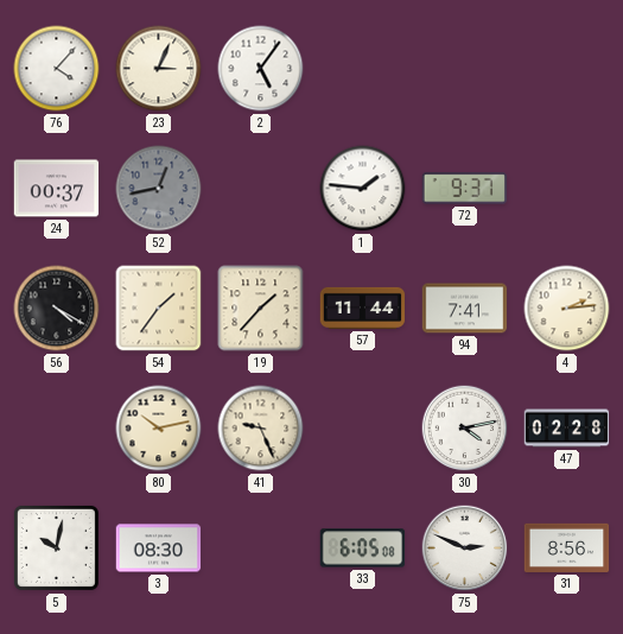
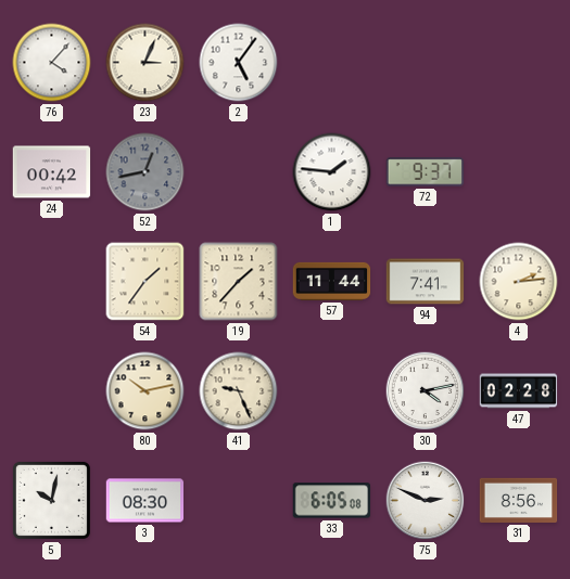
24: 00:37 -> 00:42
56: 4:20 -> none
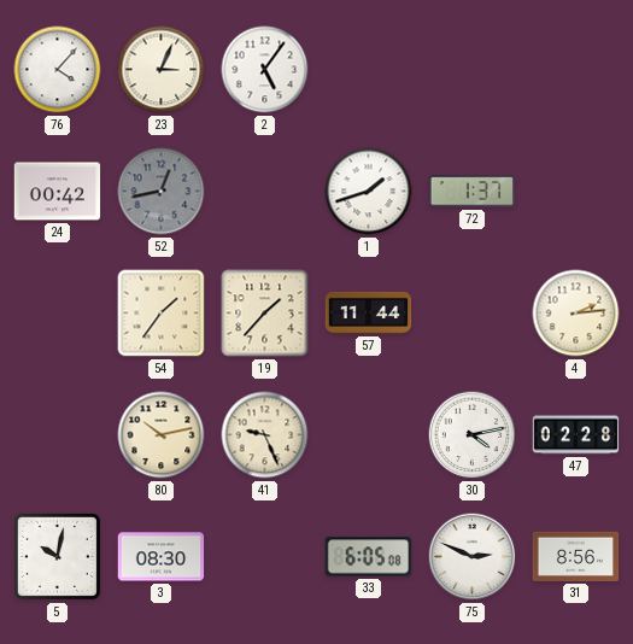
1: 1:46 -> 1:42
72: 9:37 -> 1:37
94: 7:41 -> none
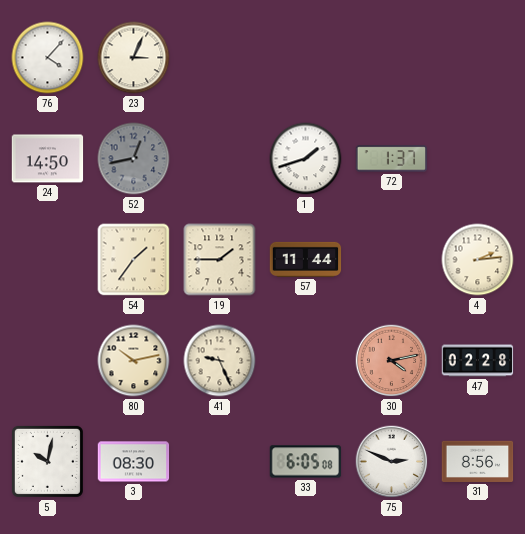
2: 5:06 -> none
24: 00:42 -> 14:50
19: 1:37 -> 1:45
30 dial: white -> salmon
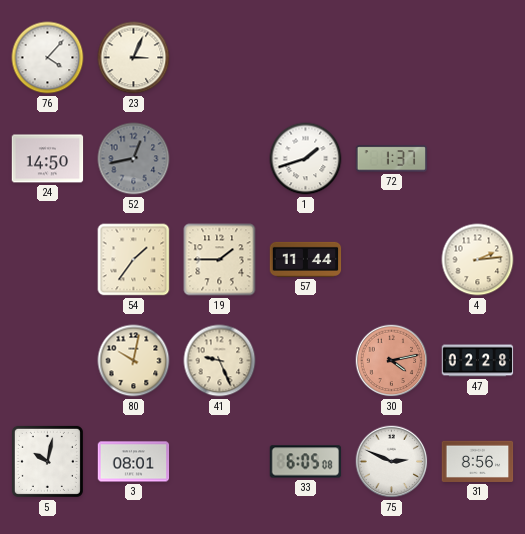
80: 10:13 -> 10:02
3: 08:30 -> 08:01
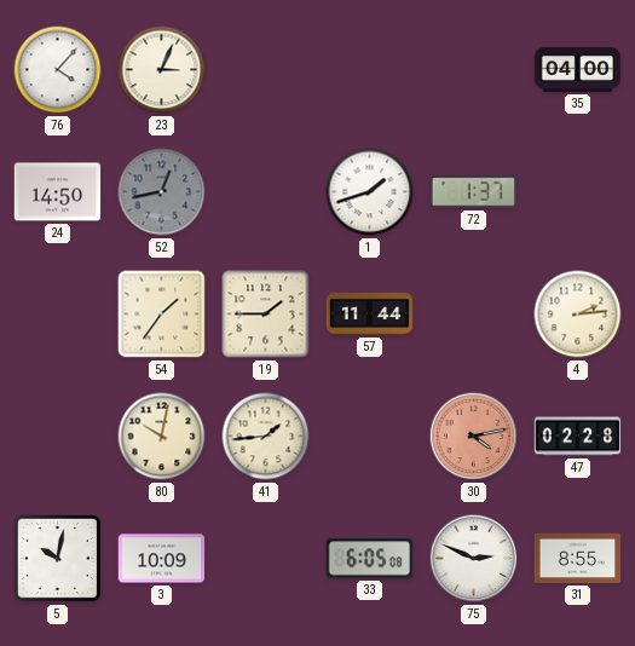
35: none -> 04:00
41: 9:26 -> 1:44
3: 08:01 -> 10:09
31: 8:56 -> 8:55
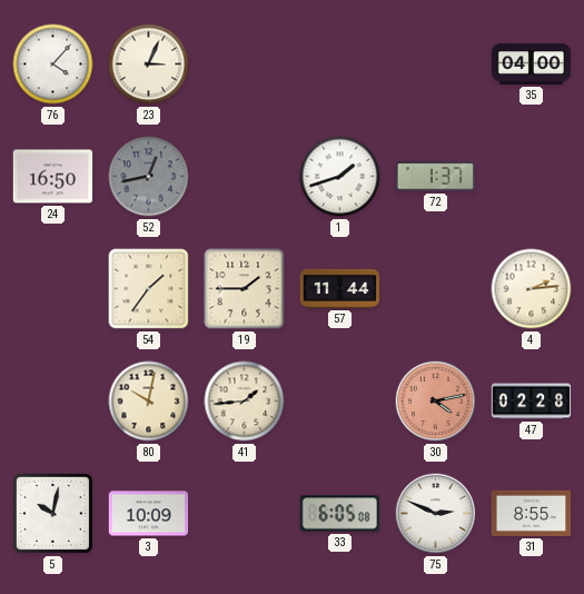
24: 14:50 -> 16:50
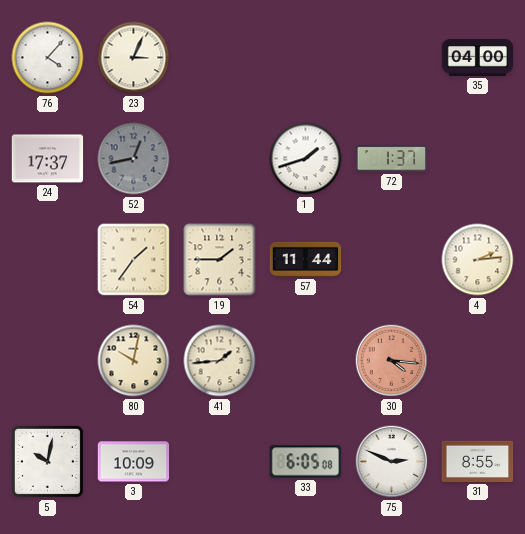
24: 16:50 -> 17:37
30: 4:13 -> 4:16
47: 02:28 -> none
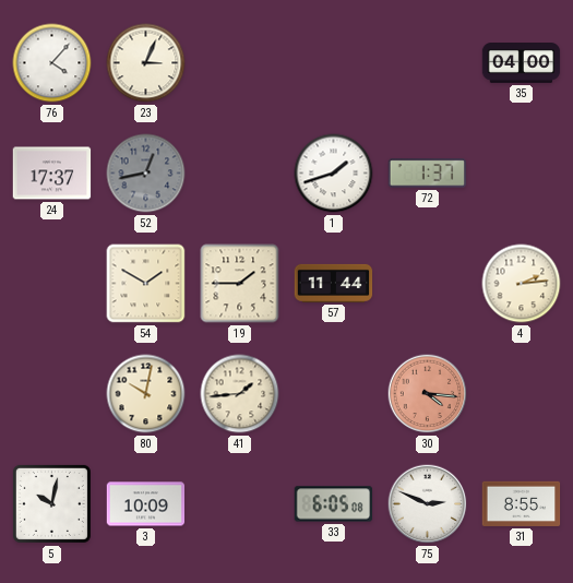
54: 1:36 -> 1:50
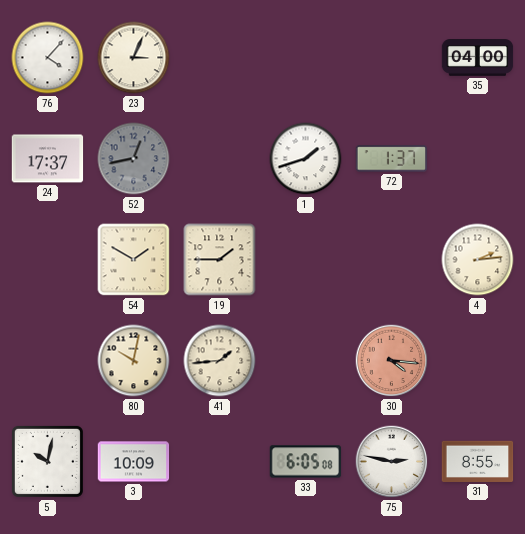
57: 11:44 -> none
75: 2:49 -> 2:47
